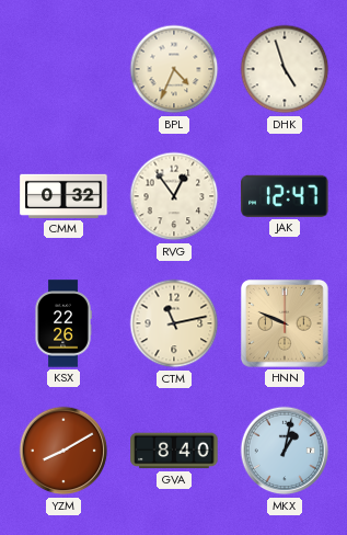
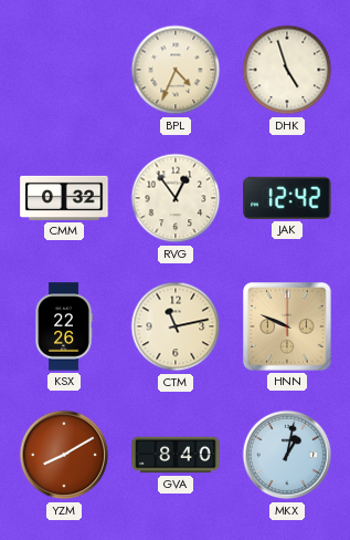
JAK: 12:47 -> 12:42
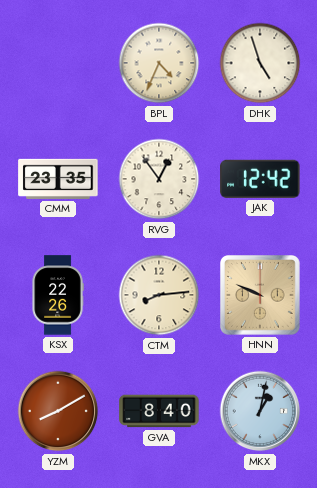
CMM: 0:32 -> 23:35
CTM: 11:13 -> 8:14
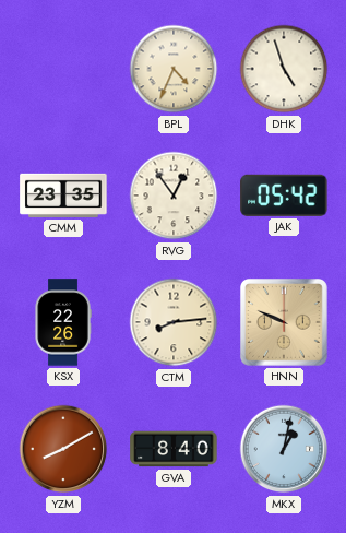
JAK: 12:42 -> 05:42
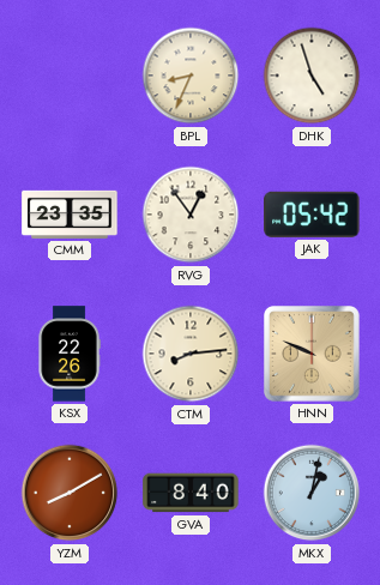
BPL: 4:34 -> 8:34
